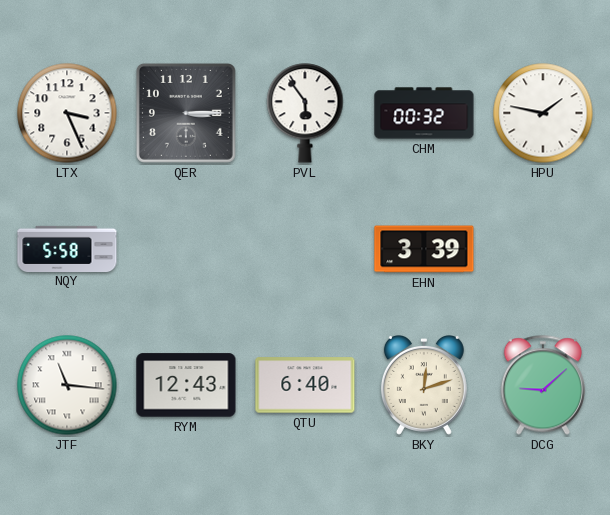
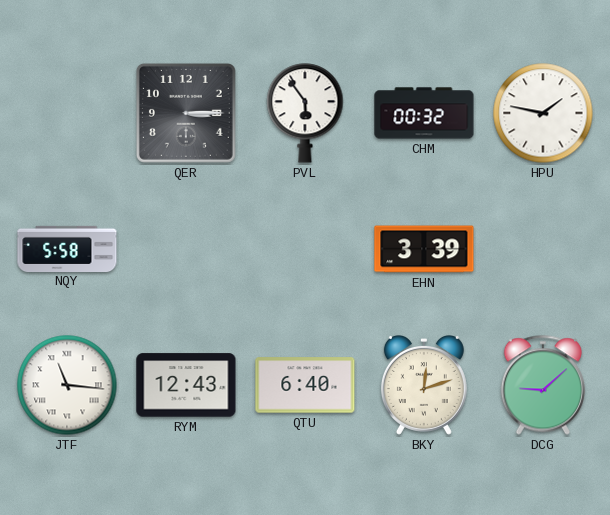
LTX: 3:26 -> none
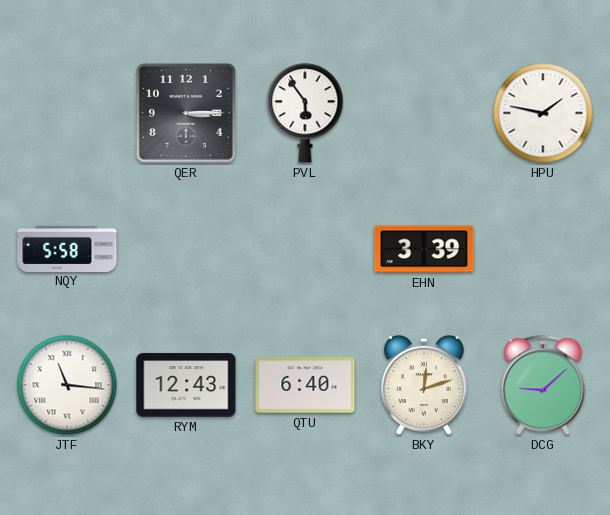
CHM: 00:32 -> none
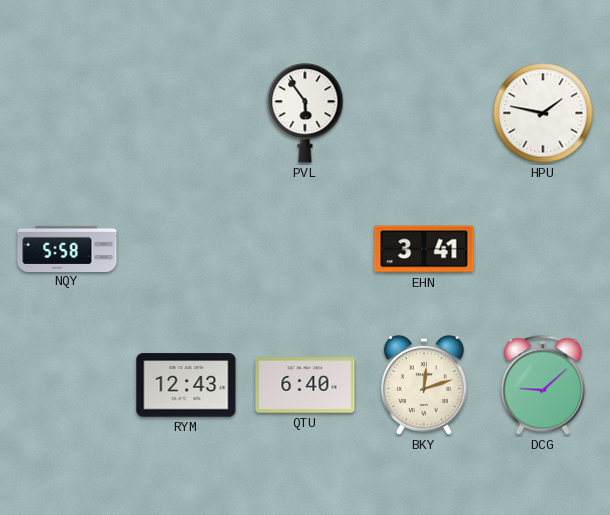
QER: 3:15 -> none
EHN: 3:39 -> 3:41
JTF: 11:16 -> none
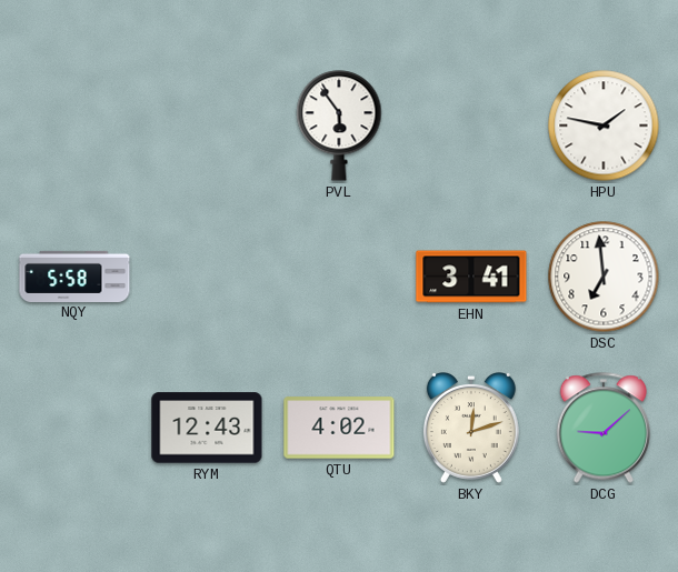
DSC: none -> 6:59
QTU: 6:40 -> 4:02
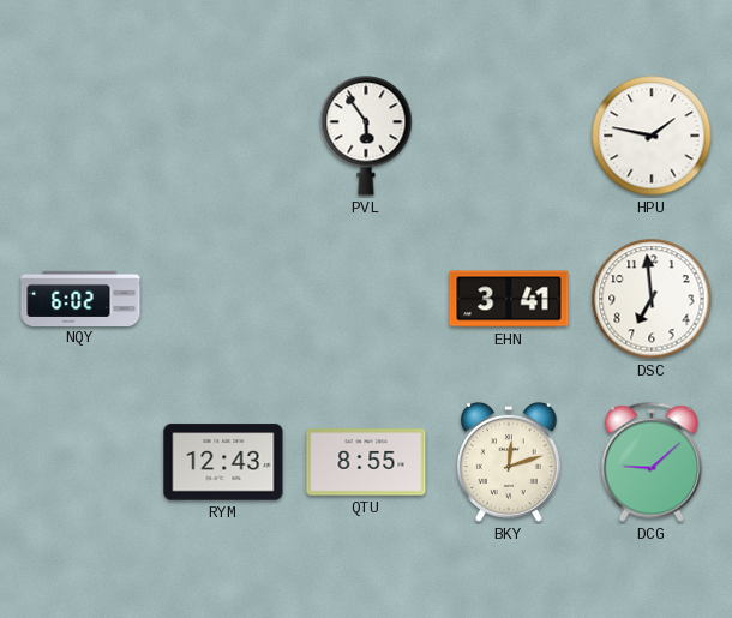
NQY: 5:58 -> 6:02
QTU: 4:02 -> 8:55
